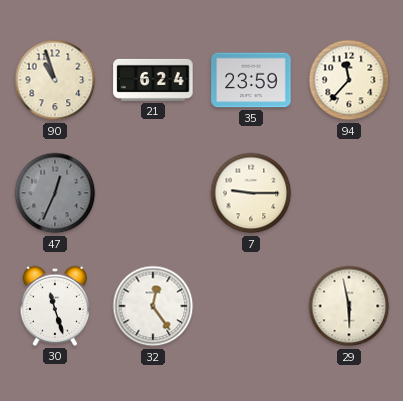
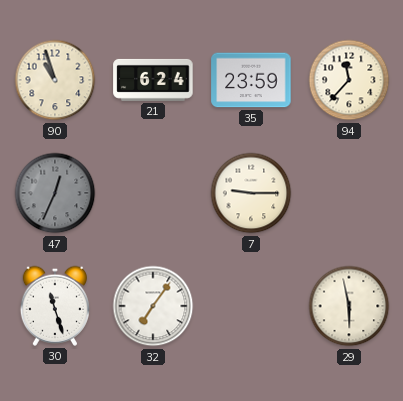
32: 12:24 -> 7:06
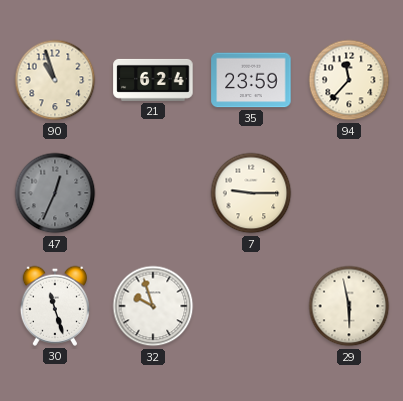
32: 7:06 -> 9:57
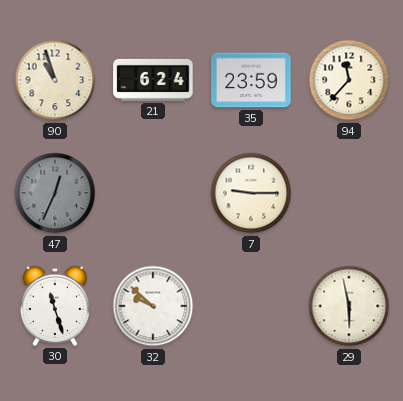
32: 9:57 -> 9:52
